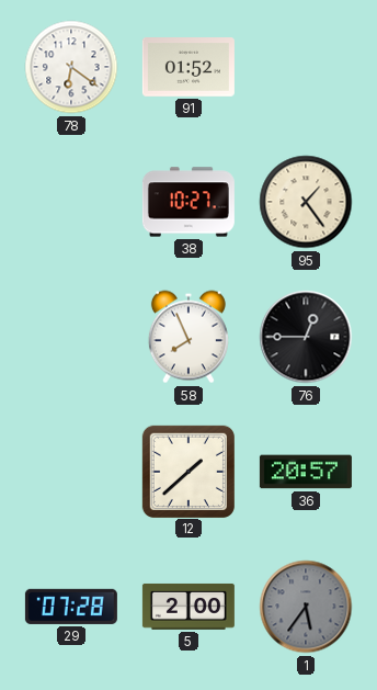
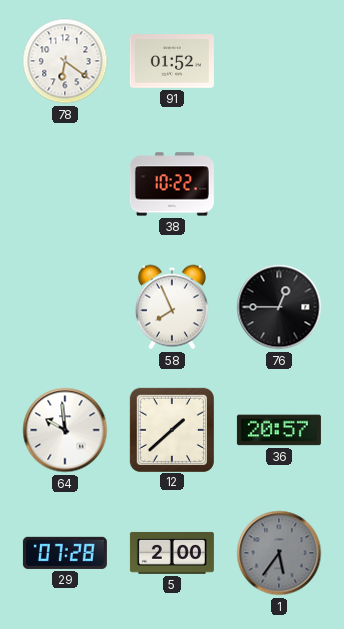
38: 10:27 -> 10:22
95: 1:24 -> none
64: none -> 9:59
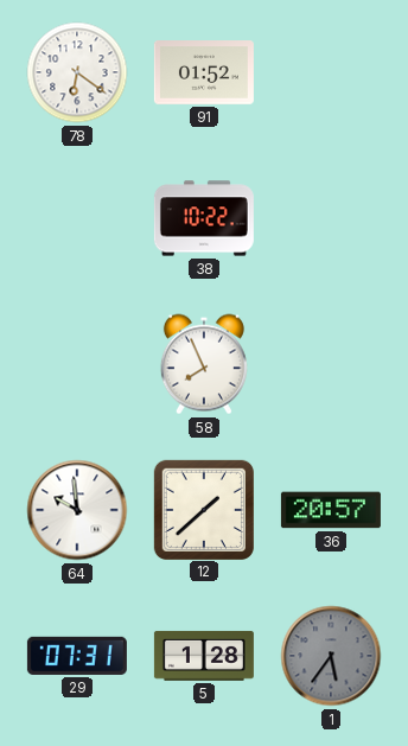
76: 12:45 -> none
29: 07:28 -> 07:31
5: 2:00 -> 1:28
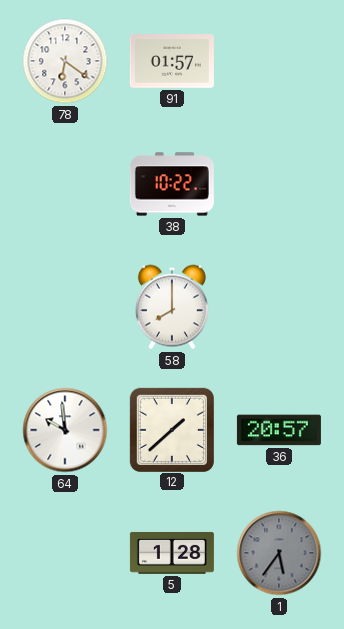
91: 01:52 -> 01:57
58: 7:56 -> 8:00
29: 07:31 -> none
